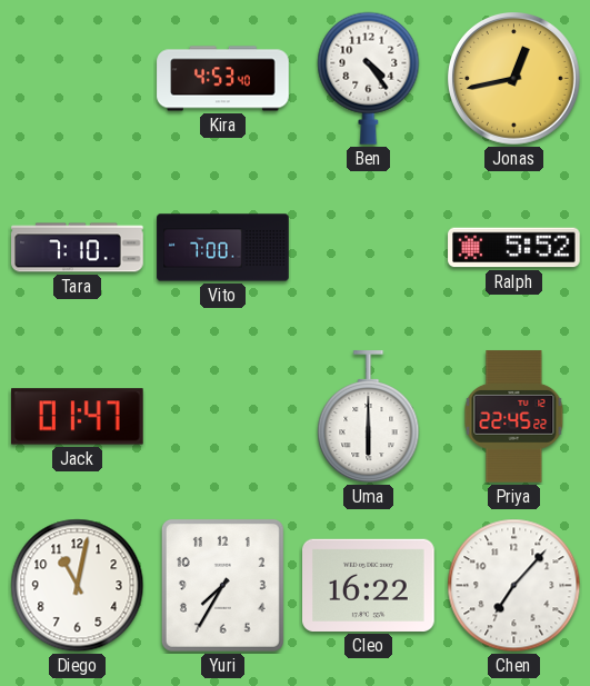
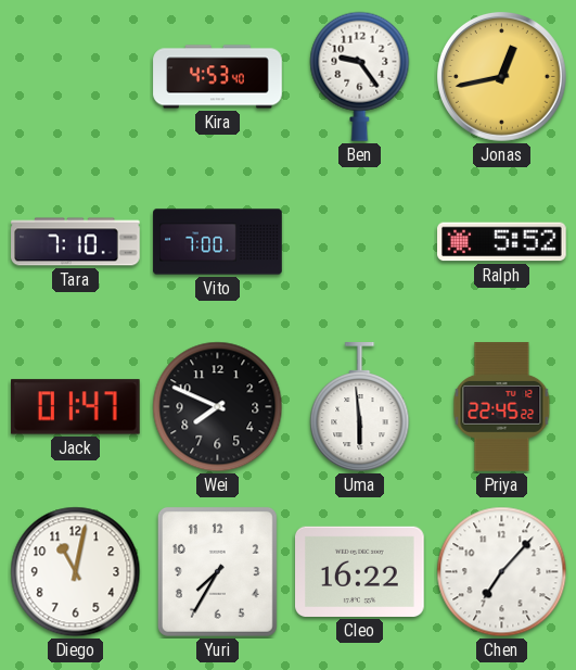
Ben: 4:24 -> 9:24
Wei: none -> 7:49
Uma: 6:00 -> 5:59
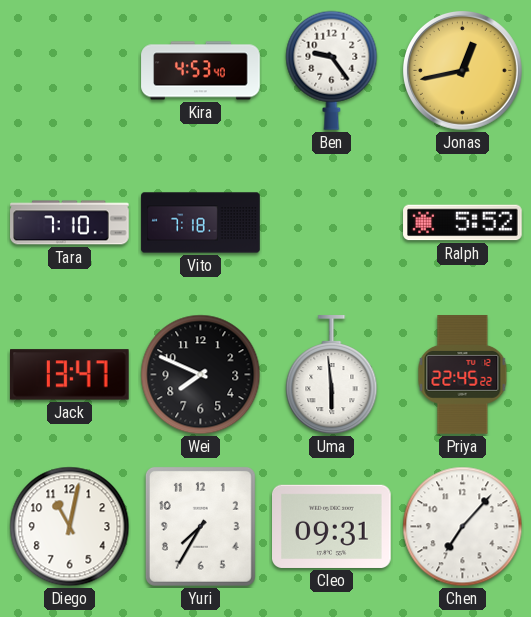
Vito: 7:00 -> 7:18
Jack: 01:47 -> 13:47
Cleo: 16:22 -> 09:31
